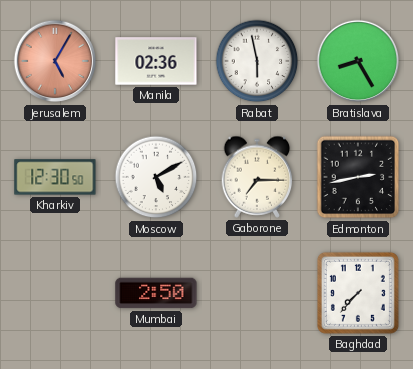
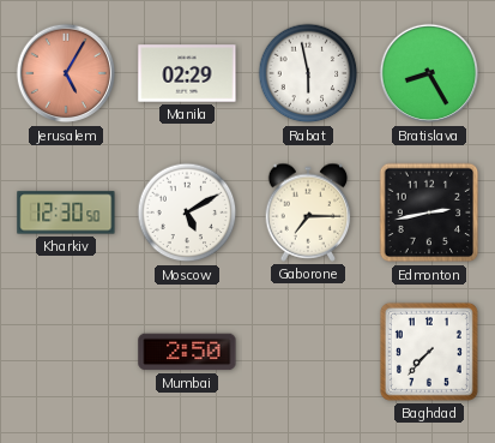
Manila: 02:36 -> 02:29
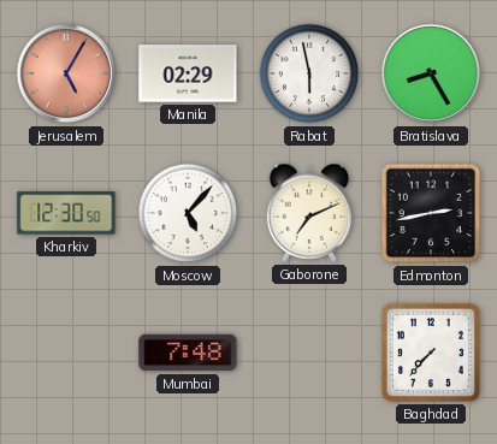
Moscow: 5:10 -> 5:07
Gaborone: 7:15 -> 7:11
Mumbai: 2:50 -> 7:48
